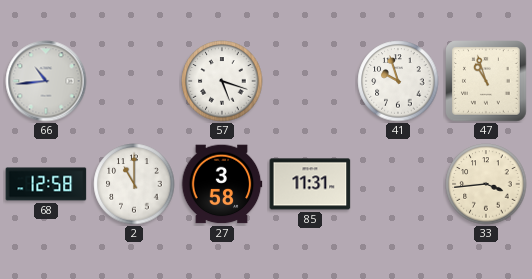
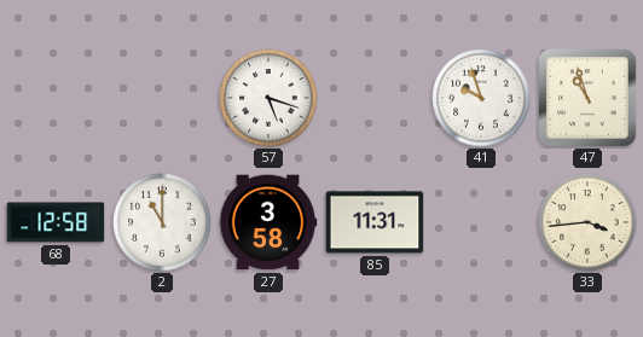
66: 10:44 -> none
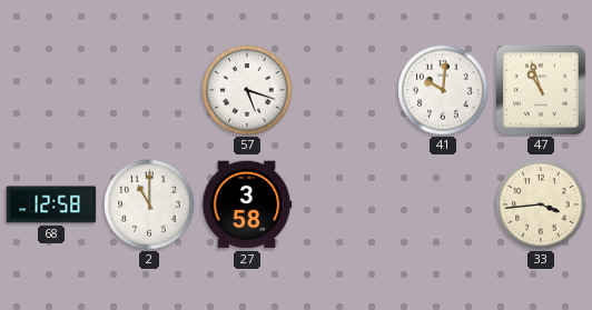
41: 9:57 -> 10:01
85: 11:31 -> none
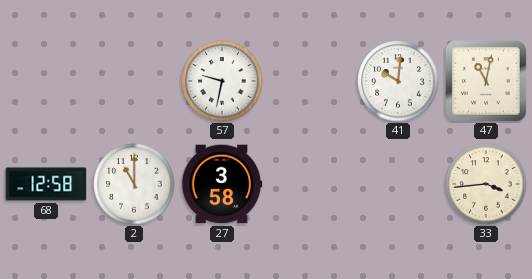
57: 5:18 -> 9:32
47: 10:57 -> 11:02
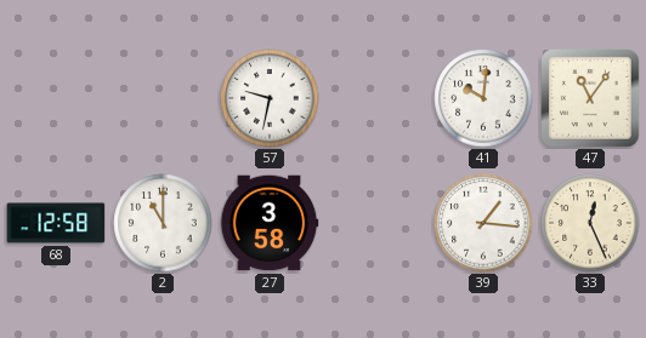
47: 11:02 -> 11:06
39: none -> 1:16
33: 3:44 -> 12:26
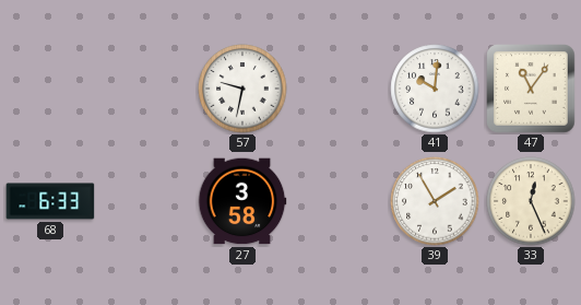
68: 12:58 -> 6:33
2: 11:00 -> none
39: 1:16 -> 1:55
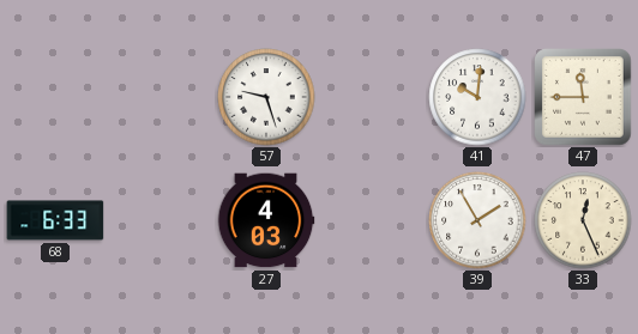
57: 9:32 -> 9:27
47: 11:06 -> 11:45
27: 3:58 -> 4:03
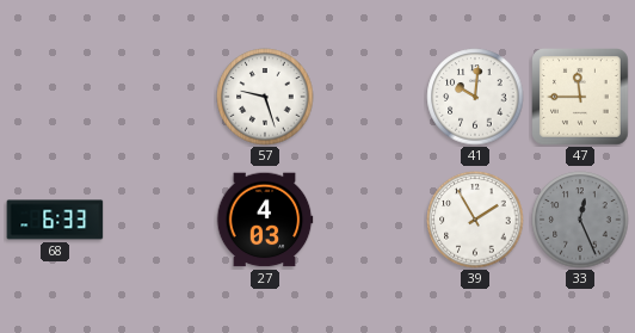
33 dial: cream -> grey
